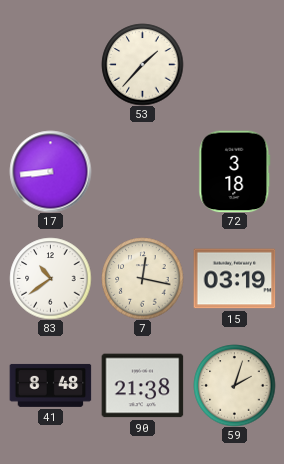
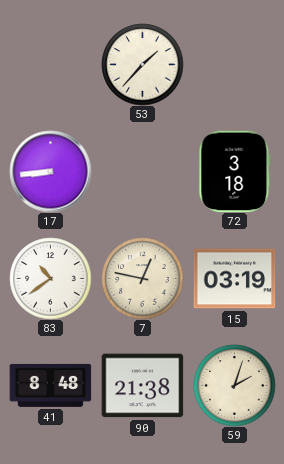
7: 12:17 -> 12:47
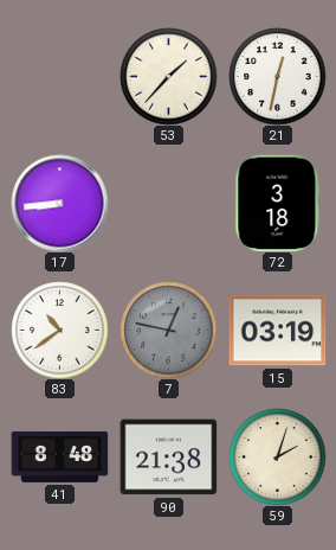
21: none -> 12:32
7 dial: cream -> grey
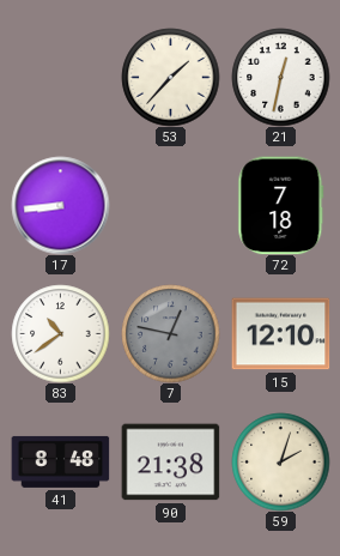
72: 3:18 -> 7:18
15: 03:19 -> 12:10
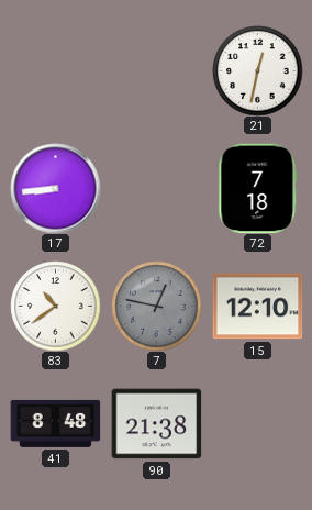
53: 1:37 -> none
59: 2:03 -> none
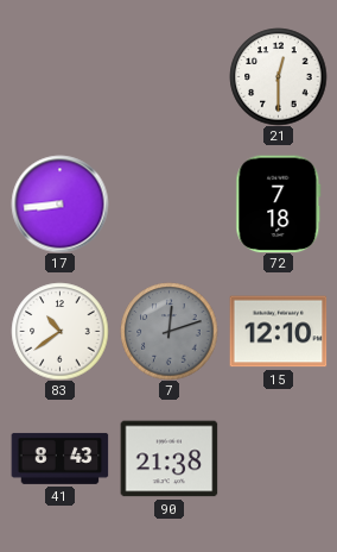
21: 12:32 -> 12:30
7: 12:47 -> 12:12
41: 8:48 -> 8:43
